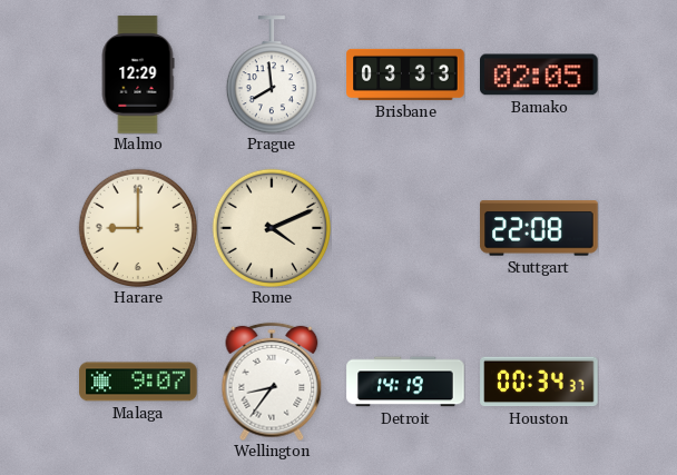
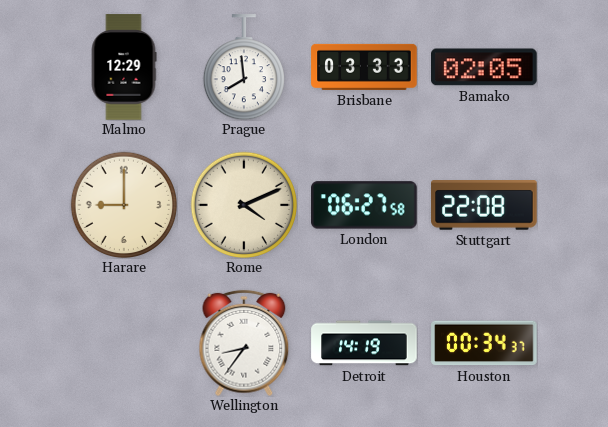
London: none -> 06:27
Malaga: 9:07 -> none
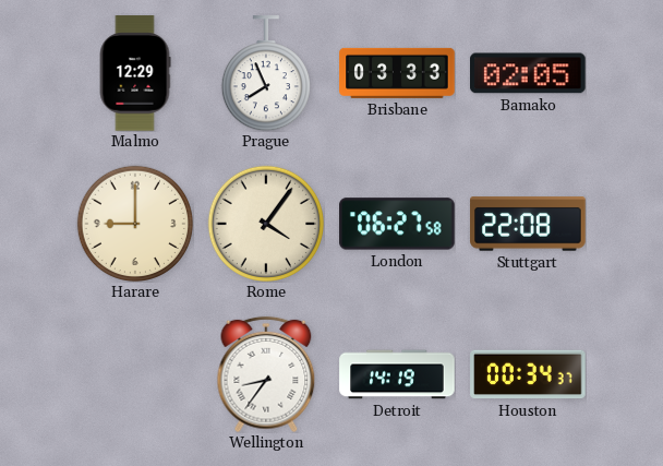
Prague: 7:59 -> 7:56
Rome: 4:11 -> 4:06
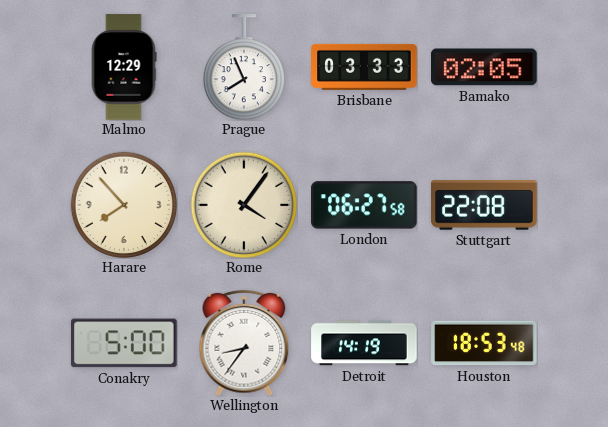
Harare: 9:00 -> 7:53
Conakry: none -> 5:00
Houston: 00:34 -> 18:53
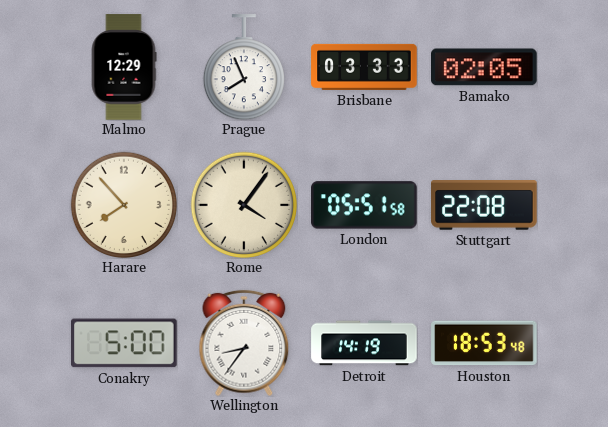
London: 06:27 -> 05:51
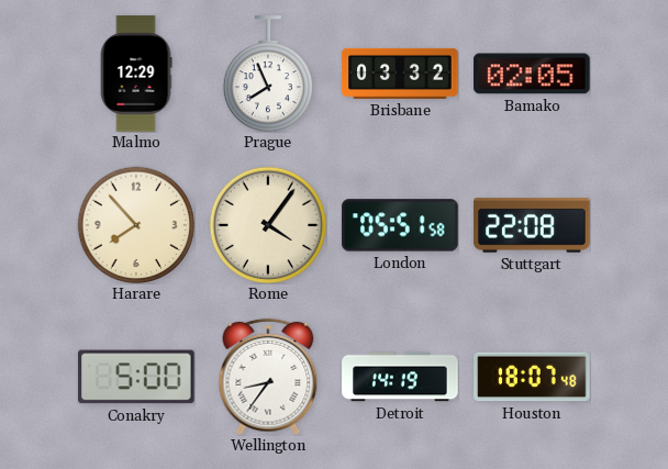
Brisbane: 03:33 -> 03:32
Houston: 18:53 -> 18:07
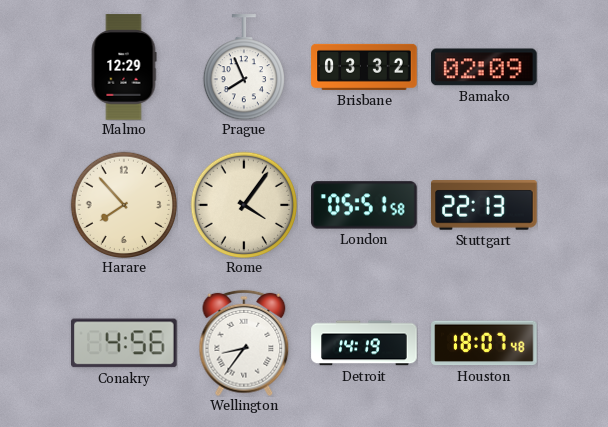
Bamako: 02:05 -> 02:09
Stuttgart: 22:08 -> 22:13
Conakry: 5:00 -> 4:56
